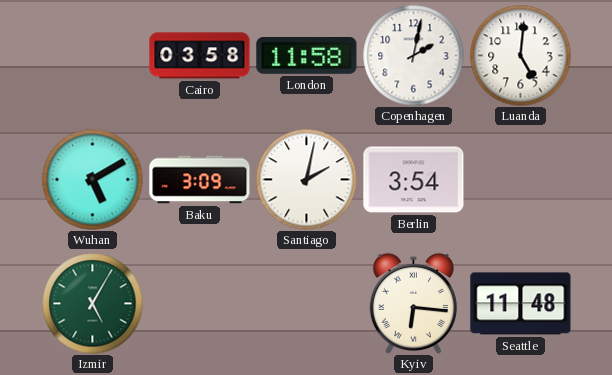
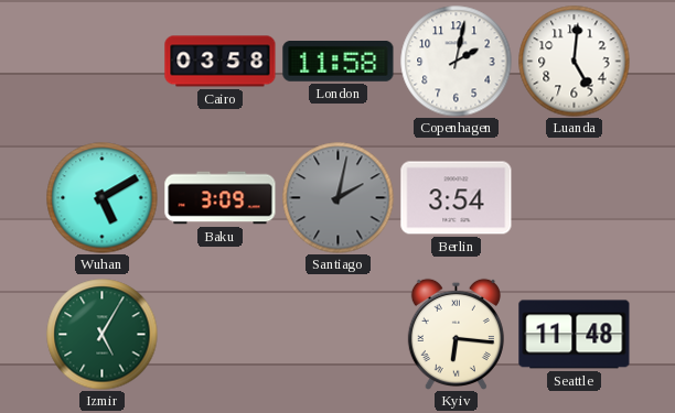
Santiago dial: white -> grey
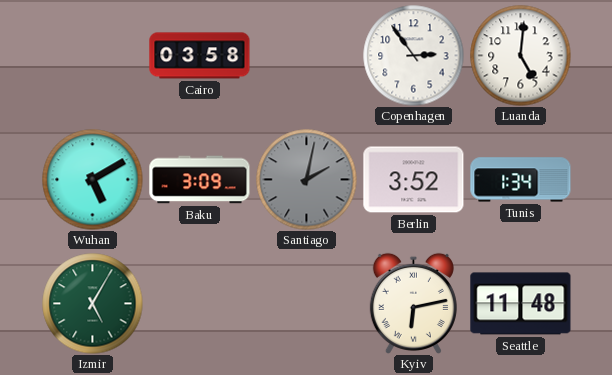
London: 11:58 -> none
Copenhagen: 2:02 -> 2:54
Berlin: 3:54 -> 3:52
Tunis: none -> 1:34
Kyiv: 6:16 -> 6:13
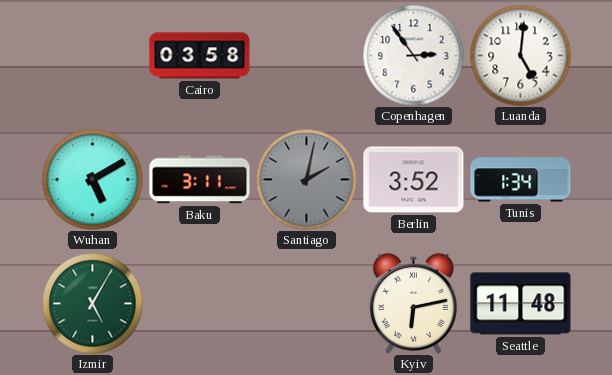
Baku: 3:09 -> 3:11
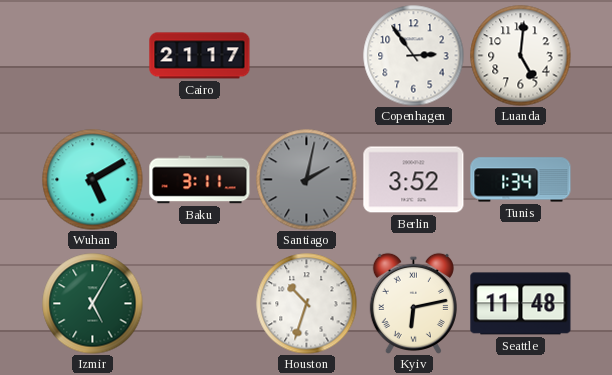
Cairo: 03:58 -> 21:17
Houston: none -> 10:33
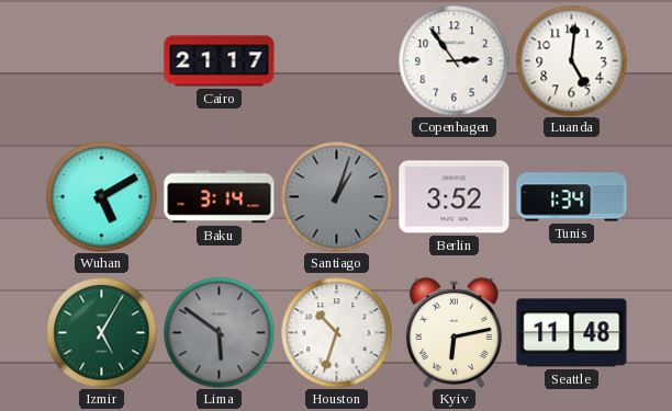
Baku: 3:11 -> 3:14
Santiago: 2:02 -> 1:03
Lima: none -> 5:51
